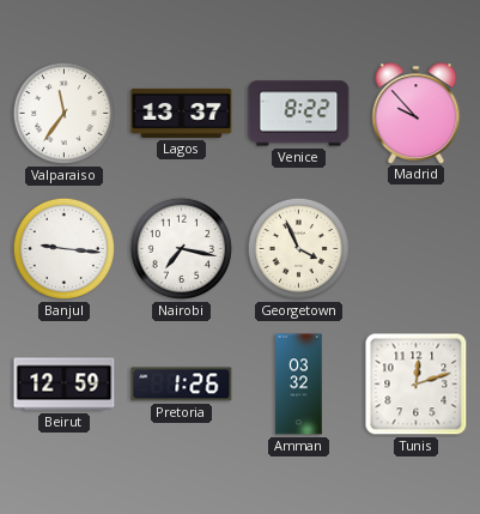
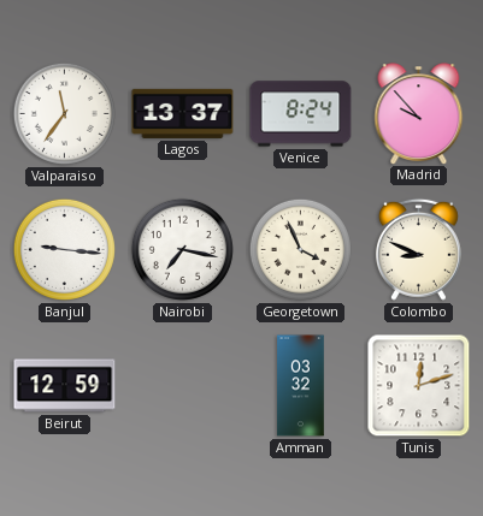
Venice: 8:22 -> 8:24
Colombo: none -> 8:49
Pretoria: 1:26 -> none
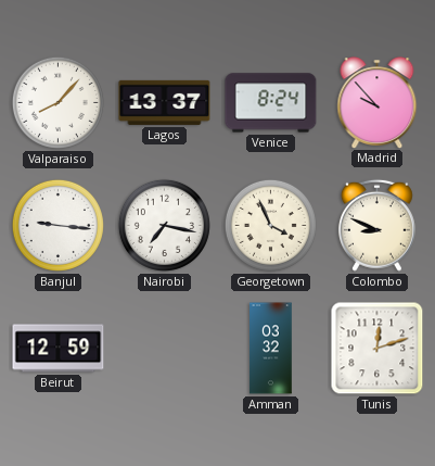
Valparaiso: 11:36 -> 8:07
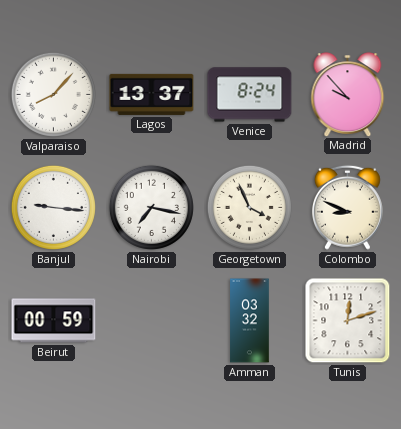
Beirut: 12:59 -> 00:59
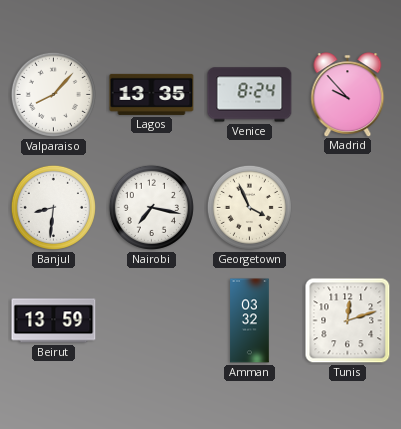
Lagos: 13:37 -> 13:35
Banjul: 9:16 -> 8:31
Colombo: 8:49 -> none
Beirut: 00:59 -> 13:59
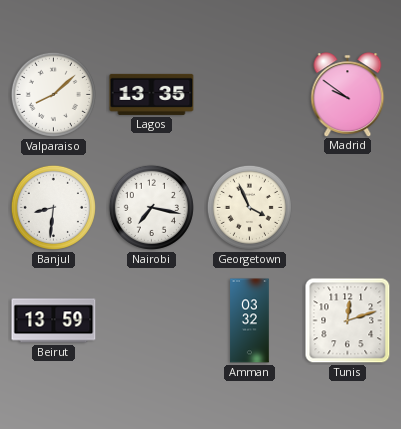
Valparaiso: 8:07 -> 8:08
Venice: 8:24 -> none
Madrid: 9:53 -> 9:51
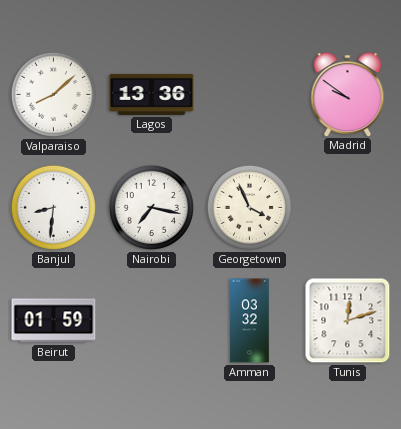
Lagos: 13:35 -> 13:36
Beirut: 13:59 -> 01:59
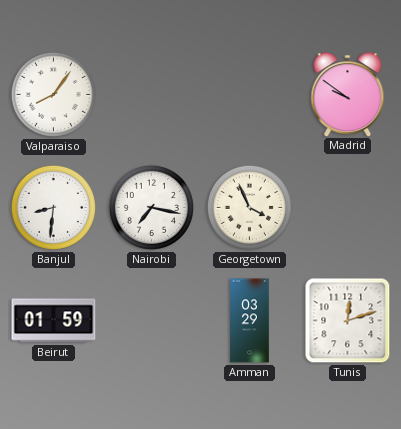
Valparaiso: 8:08 -> 8:06
Lagos: 13:36 -> none
Amman: 03:32 -> 03:29
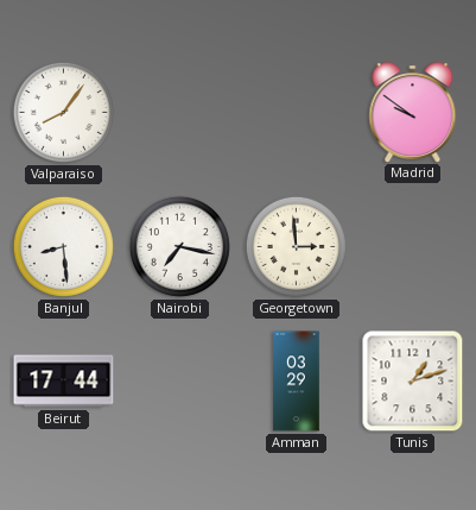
Banjul: 8:31 -> 8:29
Georgetown: 3:56 -> 2:59
Beirut: 01:59 -> 17:44
Tunis: 12:12 -> 1:12
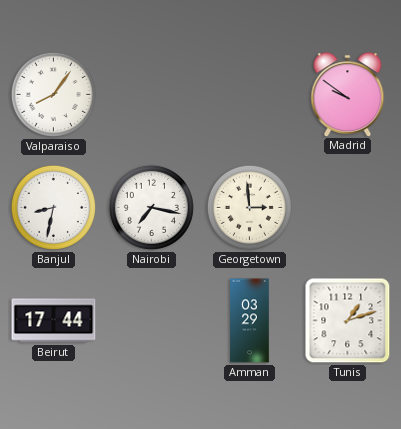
Banjul: 8:29 -> 8:32
